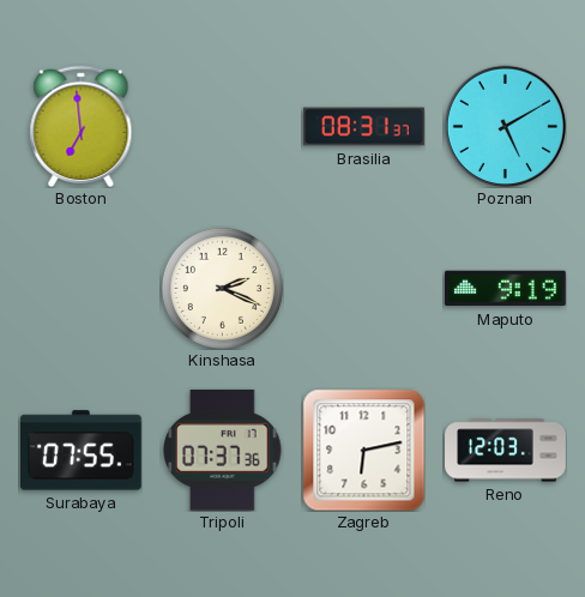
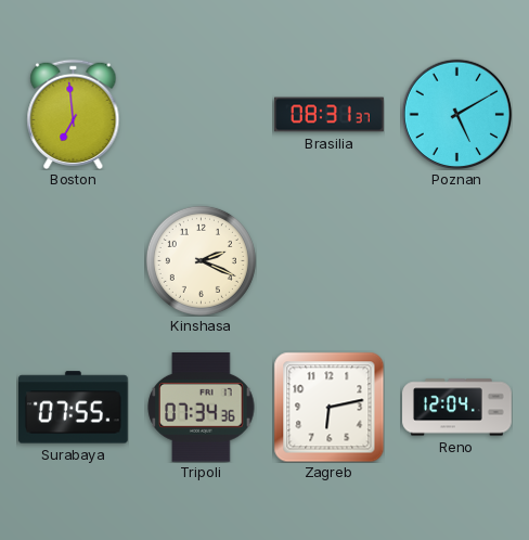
Maputo: 9:19 -> none
Tripoli: 07:37 -> 07:34
Reno: 12:03 -> 12:04
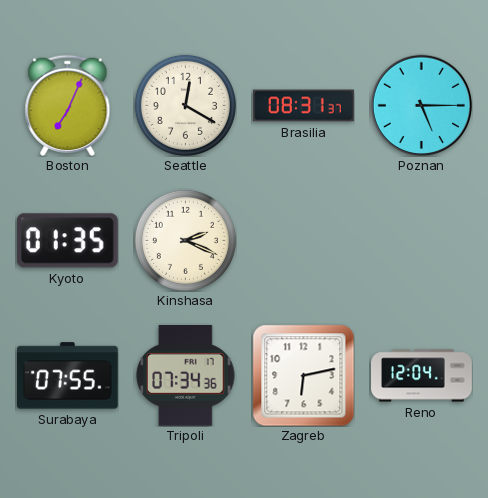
Boston: 6:59 -> 7:04
Seattle: none -> 12:20
Poznan: 5:10 -> 5:15
Kyoto: none -> 01:35
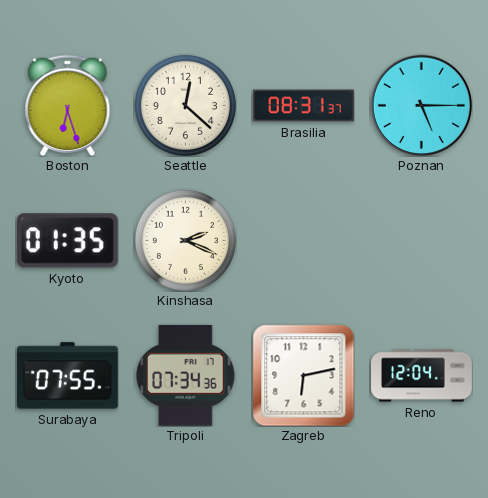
Boston: 7:04 -> 6:27
Seattle: 12:20 -> 12:22
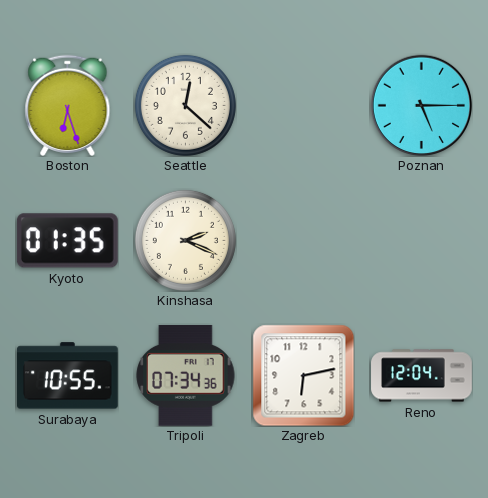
Brasilia: 08:31 -> none
Surabaya: 07:55 -> 10:55
